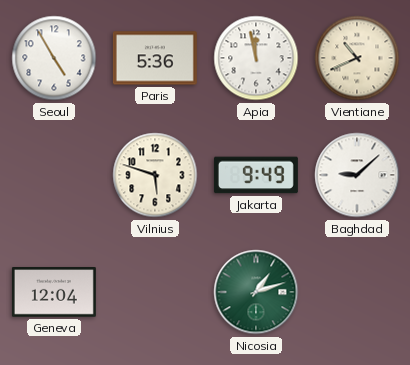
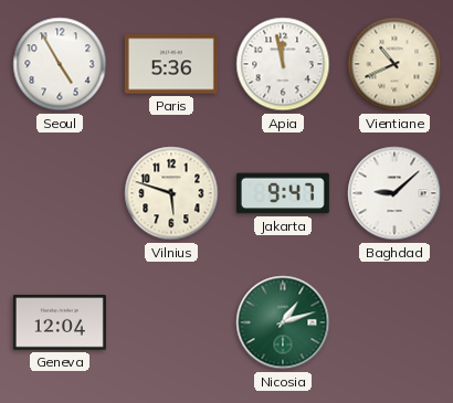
Jakarta: 9:49 -> 9:47
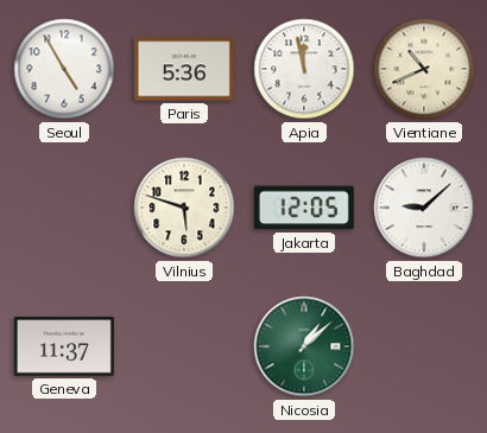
Jakarta: 9:47 -> 12:05
Geneva: 12:04 -> 11:37
Nicosia: 1:12 -> 1:08
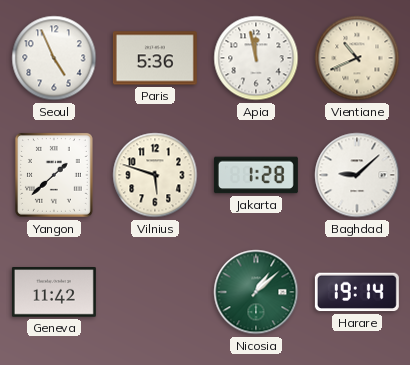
Seoul: 4:55 -> 4:56
Yangon: none -> 1:38
Jakarta: 12:05 -> 1:28
Geneva: 11:37 -> 11:42
Harare: none -> 19:14
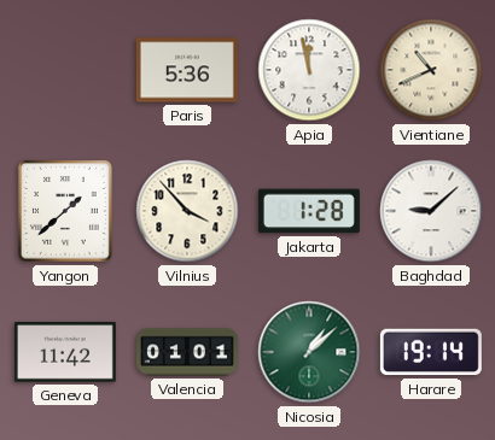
Seoul: 4:56 -> none
Vilnius: 5:48 -> 3:53
Valencia: none -> 01:01
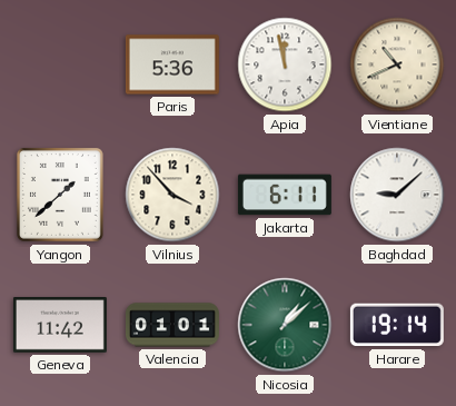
Jakarta: 1:28 -> 6:11
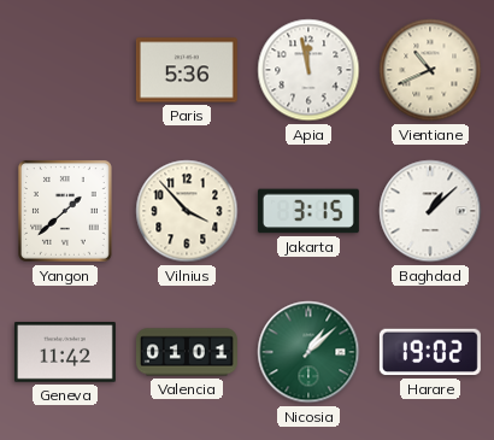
Jakarta: 6:11 -> 3:15
Baghdad: 9:08 -> 1:08
Harare: 19:14 -> 19:02
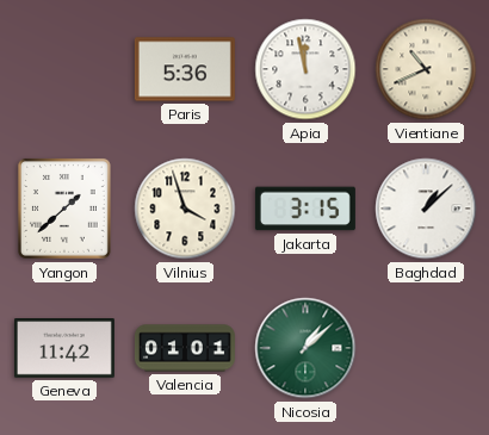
Vilnius: 3:53 -> 3:57
Harare: 19:02 -> none
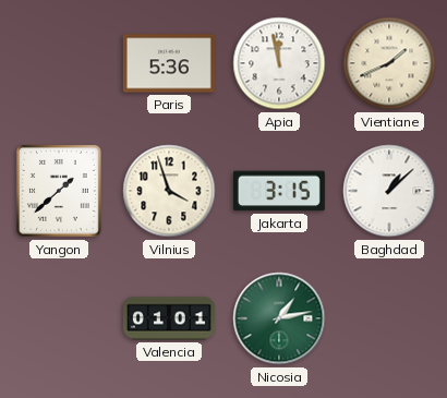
Vientiane: 10:41 -> 1:41
Geneva: 11:42 -> none
Nicosia: 1:08 -> 1:13
